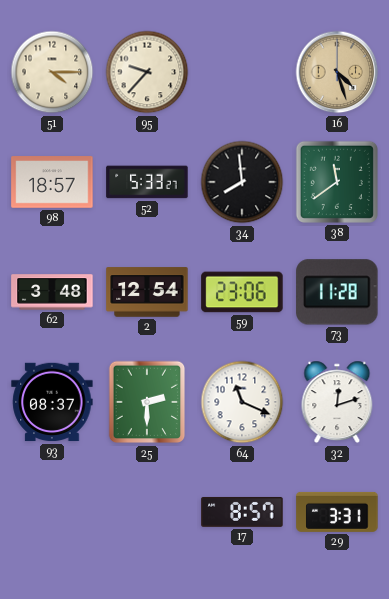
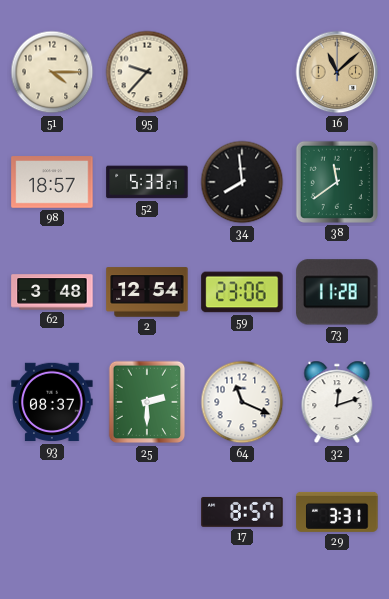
16: 4:27 -> 11:08
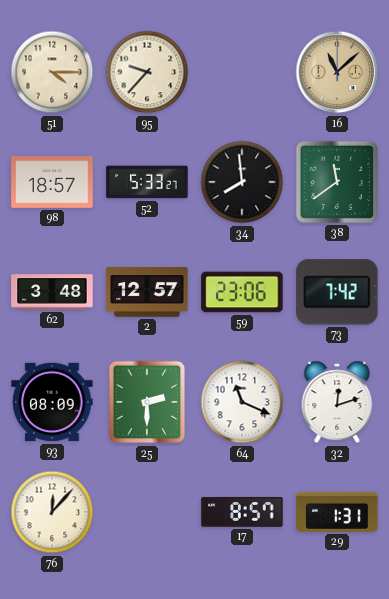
2: 12:54 -> 12:57
73: 11:28 -> 7:42
93: 08:37 -> 08:09
76: none -> 12:07
29: 3:31 -> 1:31
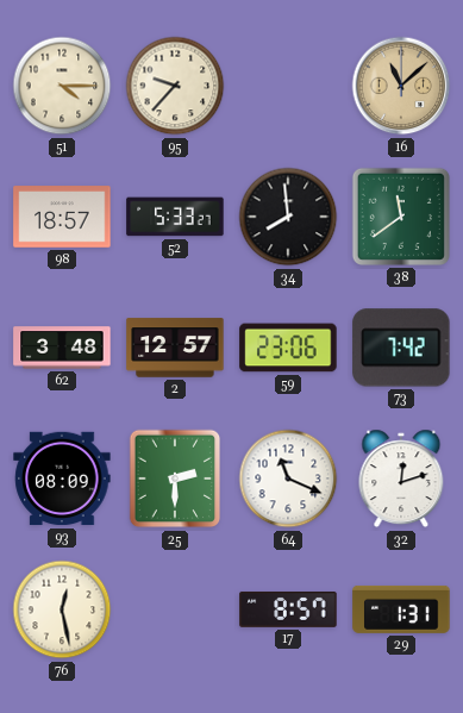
76: 12:07 -> 12:28
